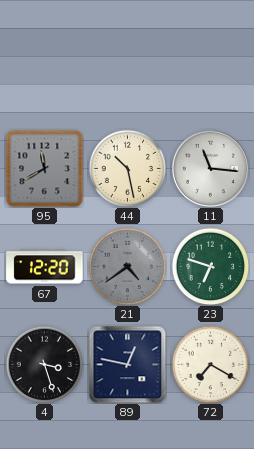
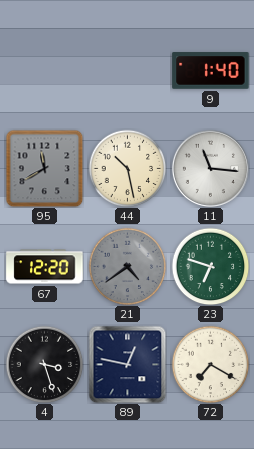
9: none -> 1:40
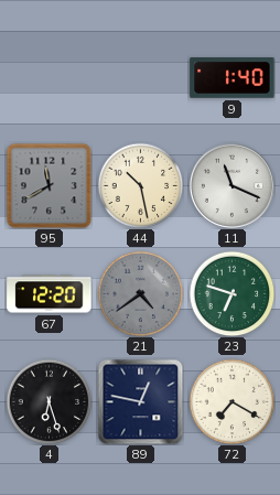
11: 11:16 -> 11:19
4: 3:27 -> 6:27
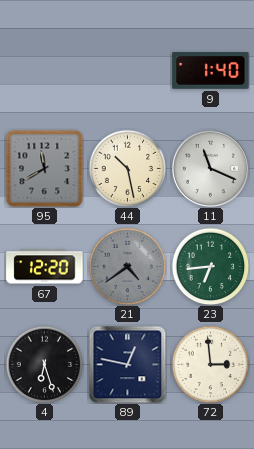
23: 6:48 -> 6:44
72: 7:20 -> 2:59
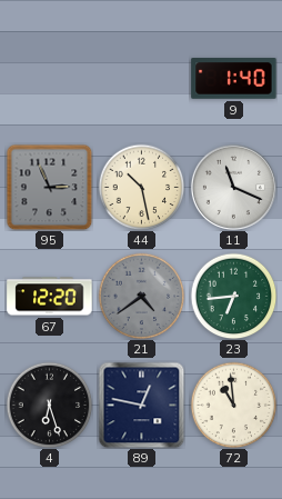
95: 11:40 -> 2:56
72: 2:59 -> 10:59
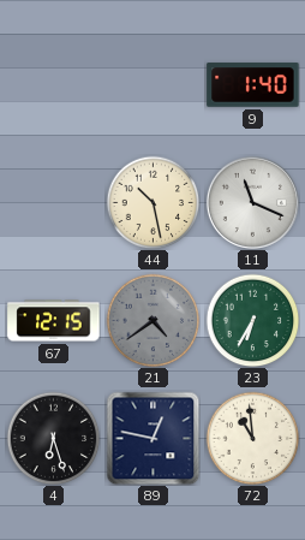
95: 2:56 -> none
67: 12:20 -> 12:15
23: 6:44 -> 6:35
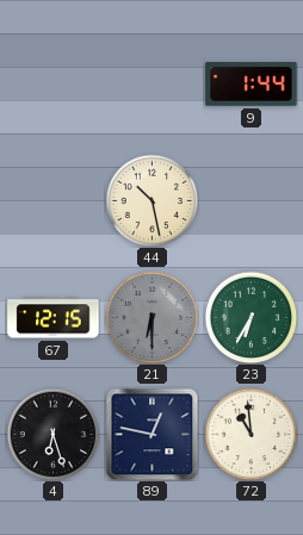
9: 1:40 -> 1:44
11: 11:19 -> none
21: 4:39 -> 6:30
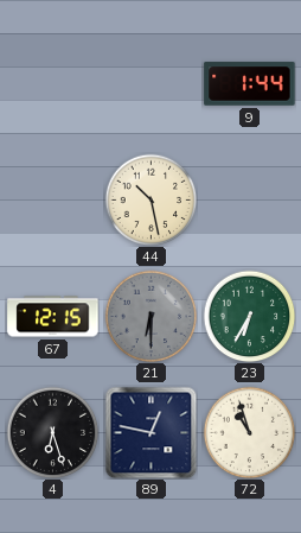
72: 10:59 -> 10:57
